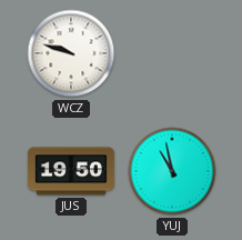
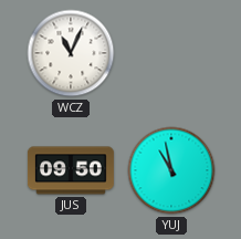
WCZ: 9:48 -> 11:04
JUS: 19:50 -> 09:50
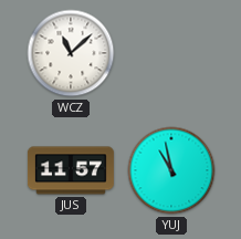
WCZ: 11:04 -> 11:08
JUS: 09:50 -> 11:57
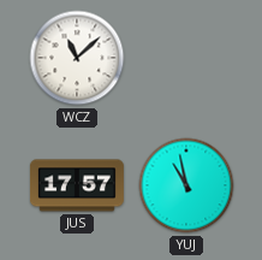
JUS: 11:57 -> 17:57
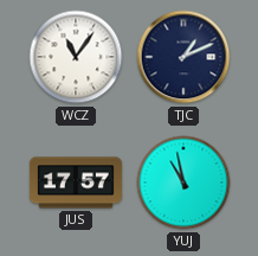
WCZ: 11:08 -> 11:06
TJC: none -> 1:11
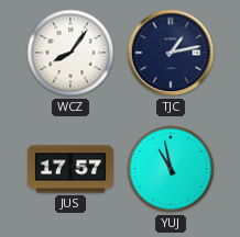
WCZ: 11:06 -> 8:06
TJC: 1:11 -> 1:13
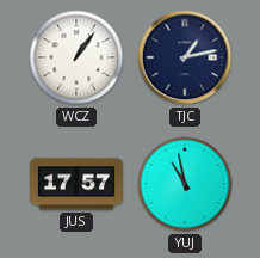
WCZ: 8:06 -> 1:06
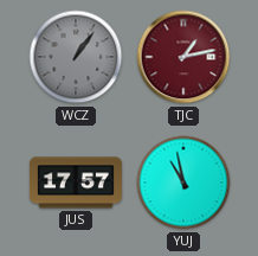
WCZ dial: white -> grey
TJC dial: navy -> burgundy
